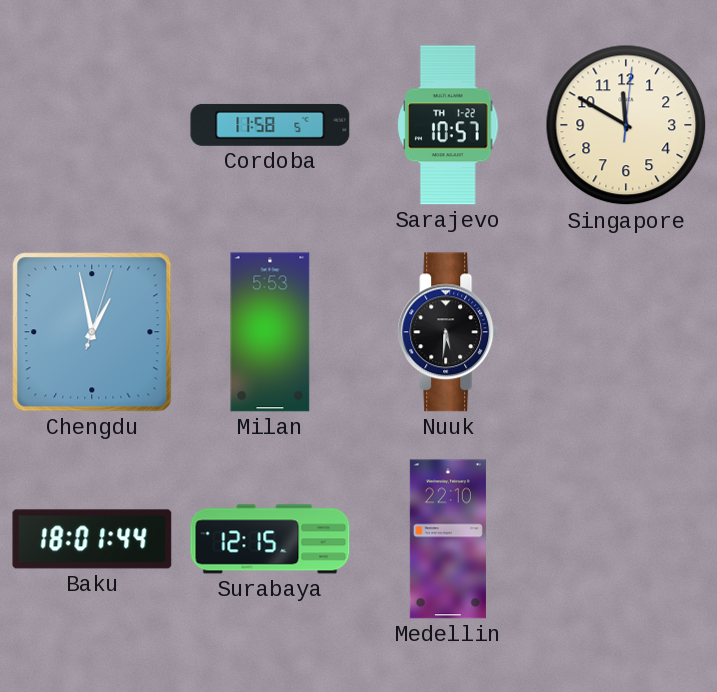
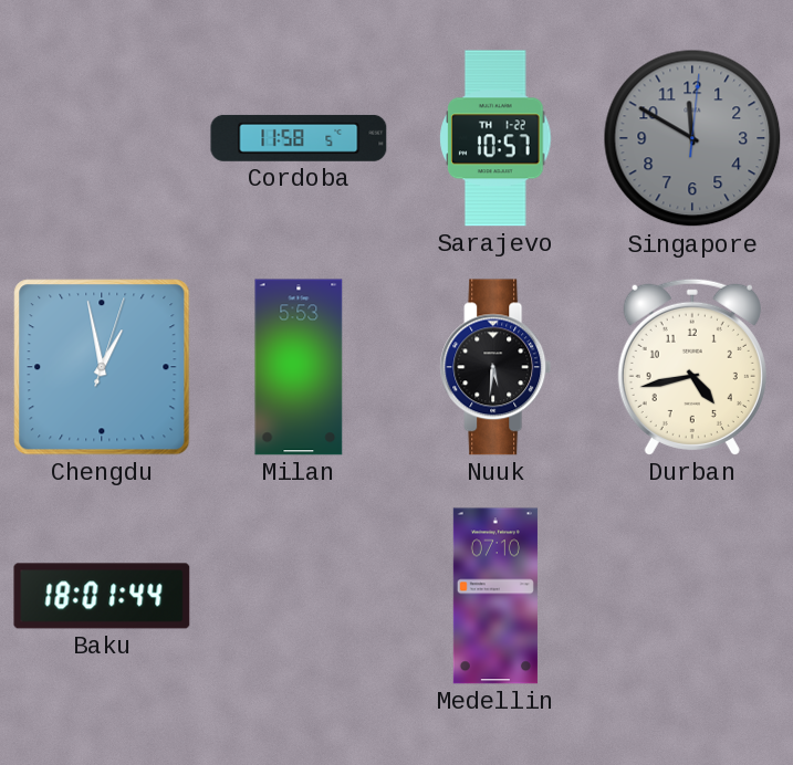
Singapore dial: cream -> grey
Durban: none -> 4:43
Surabaya: 12:15 -> none
Medellin: 22:10 -> 07:10
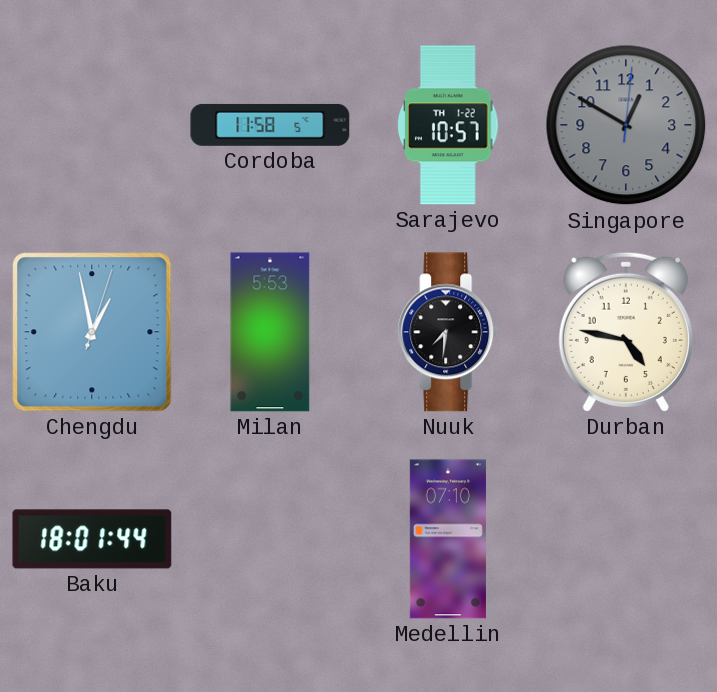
Singapore: 11:50 -> 12:50
Nuuk: 5:31 -> 7:31
Durban: 4:43 -> 4:47
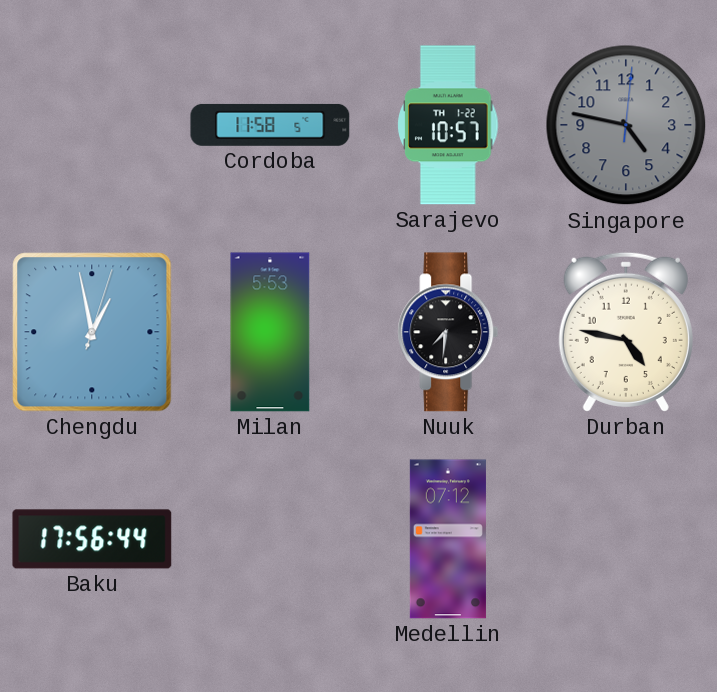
Singapore: 12:50 -> 4:47
Baku: 18:01 -> 17:56
Medellin: 07:10 -> 07:12
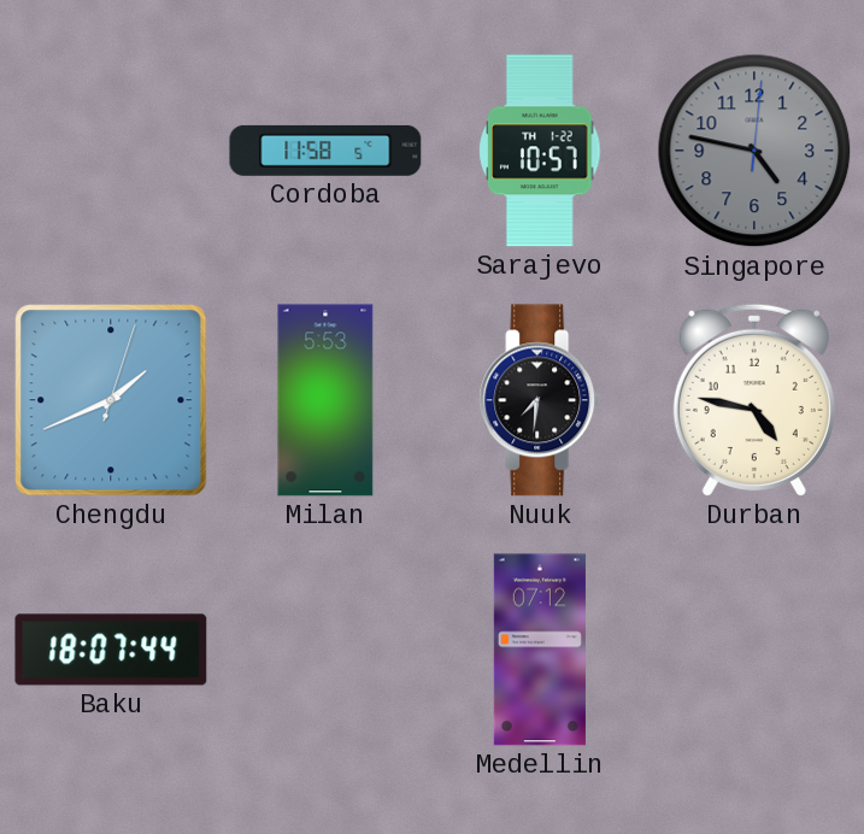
Chengdu: 12:58 -> 1:41
Baku: 17:56 -> 18:07
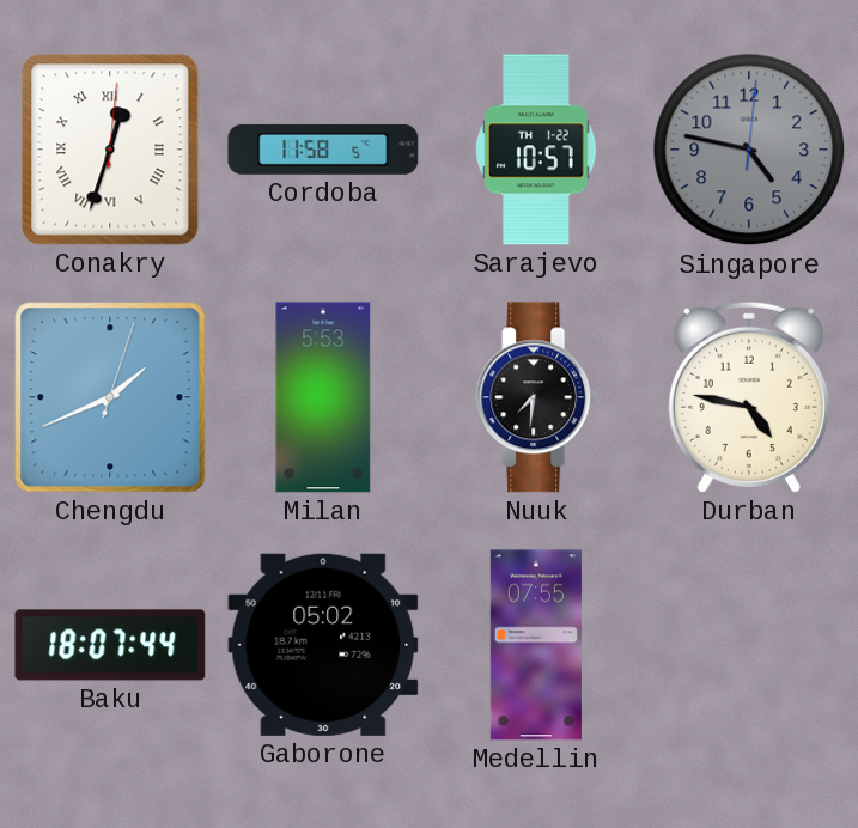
Conakry: none -> 12:33
Gaborone: none -> 05:02
Medellin: 07:12 -> 07:55
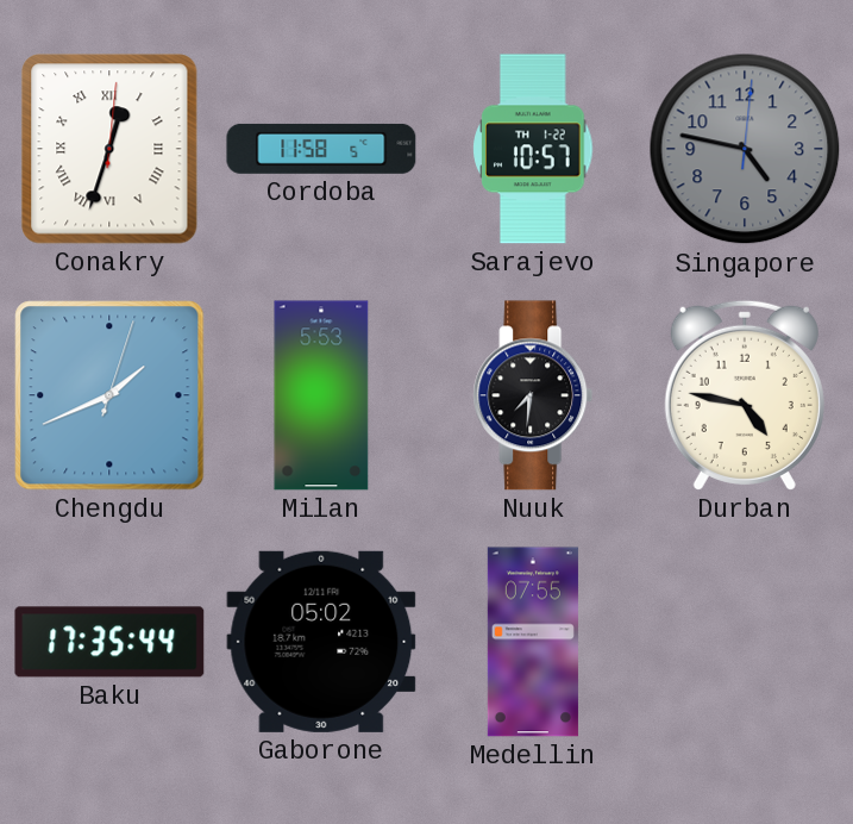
Baku: 18:07 -> 17:35
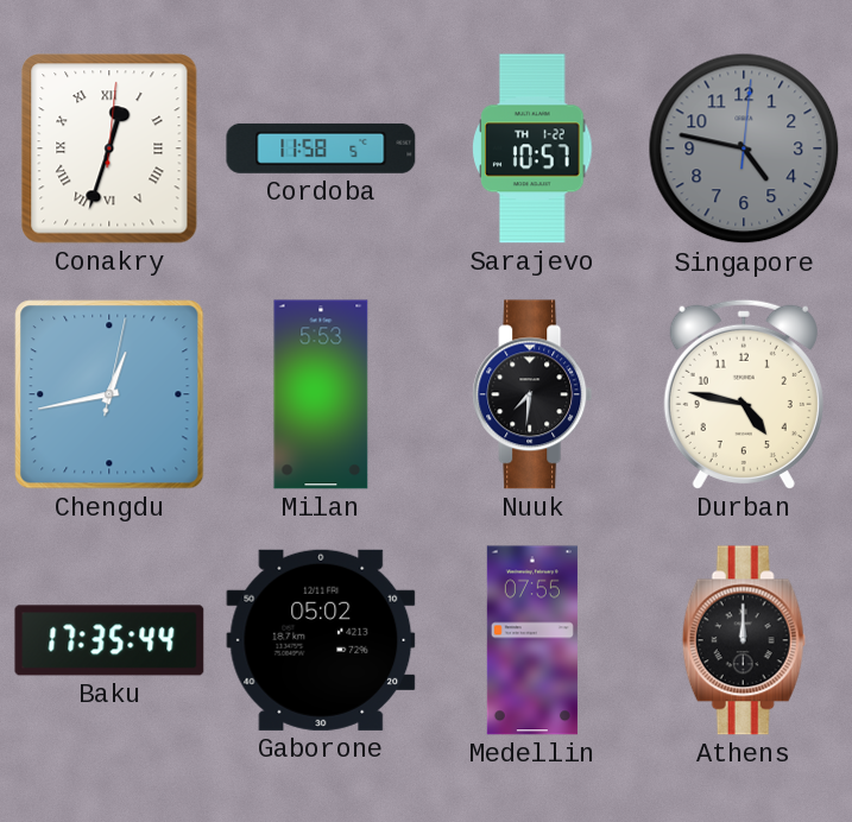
Chengdu: 1:41 -> 12:43
Athens: none -> 12:00
